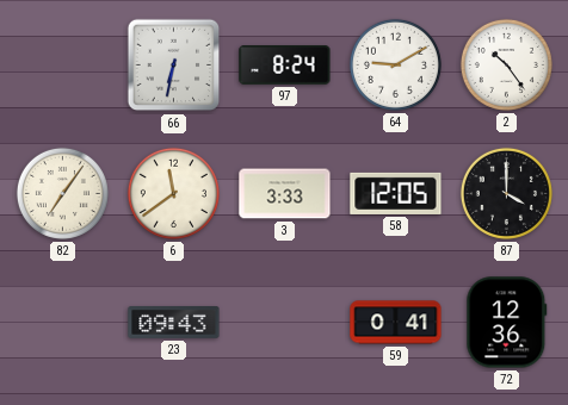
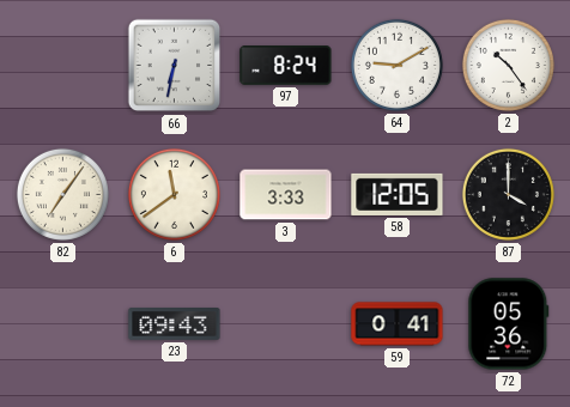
72: 12:36 -> 05:36
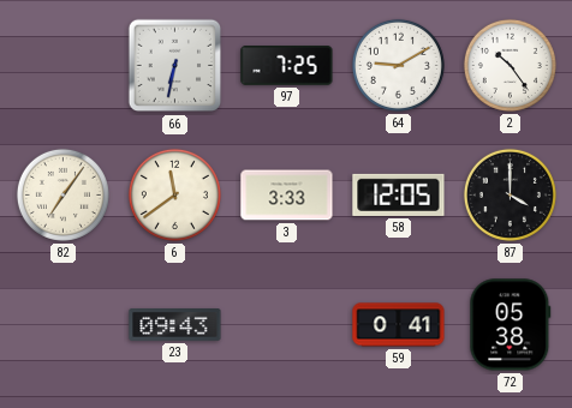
97: 8:24 -> 7:25
72: 05:36 -> 05:38
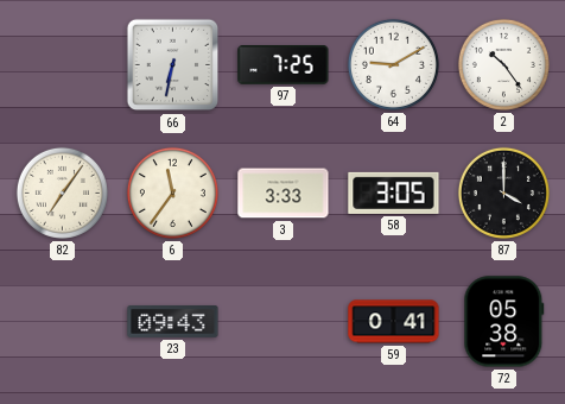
6: 11:39 -> 11:36
58: 12:05 -> 3:05
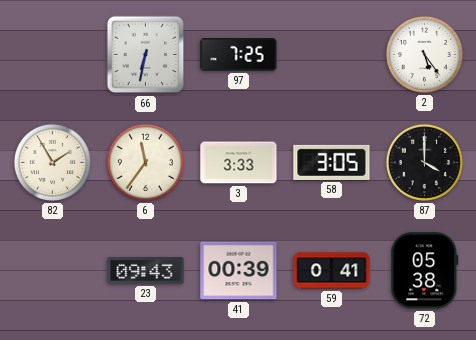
64: 9:10 -> none
2: 10:24 -> 5:24
82: 7:06 -> 1:55
41: none -> 00:39
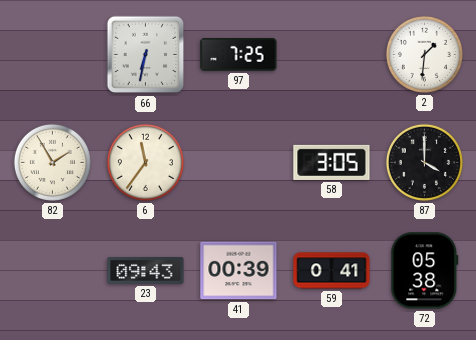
2: 5:24 -> 1:31
3: 3:33 -> none
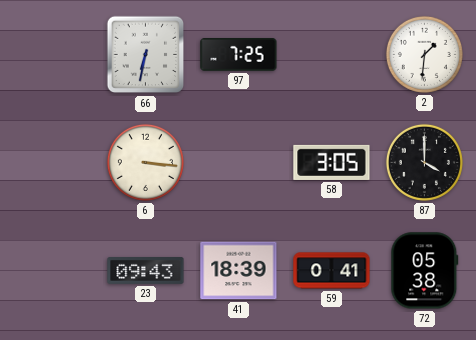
82: 1:55 -> none
6: 11:36 -> 3:16
41: 00:39 -> 18:39
